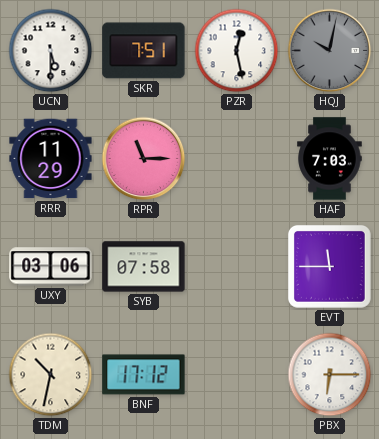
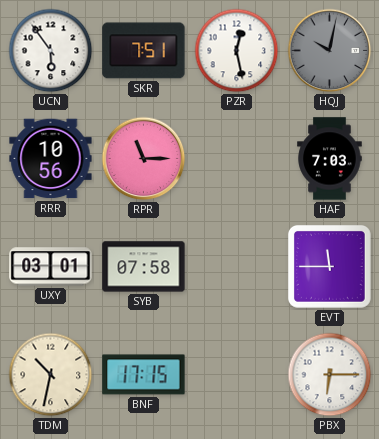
UCN: 5:30 -> 5:54
RRR: 11:29 -> 10:56
UXY: 03:06 -> 03:01
BNF: 17:12 -> 17:15
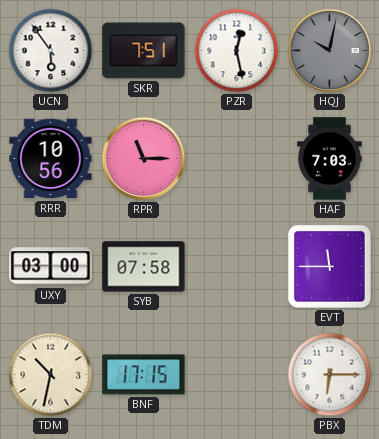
UXY: 03:01 -> 03:00
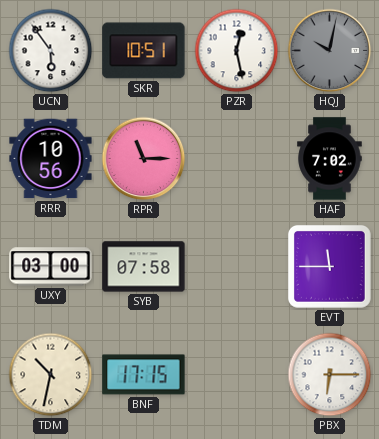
SKR: 7:51 -> 10:51
HAF: 7:03 -> 7:02
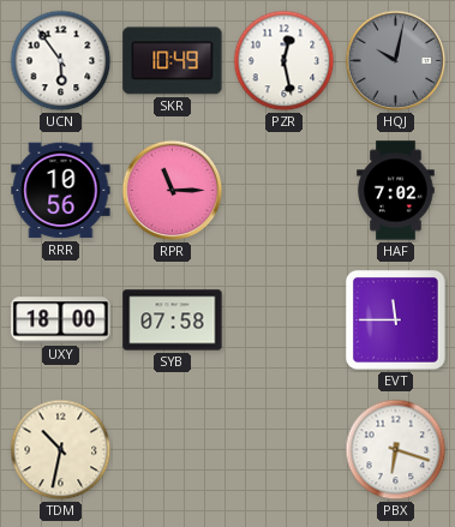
SKR: 10:51 -> 10:49
UXY: 03:00 -> 18:00
BNF: 17:15 -> none
PBX: 6:15 -> 6:18
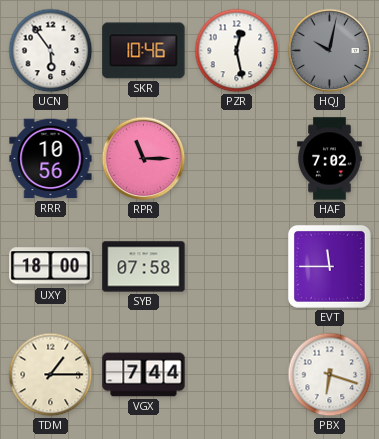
SKR: 10:49 -> 10:46
TDM: 10:32 -> 1:15
VGX: none -> 7:44
